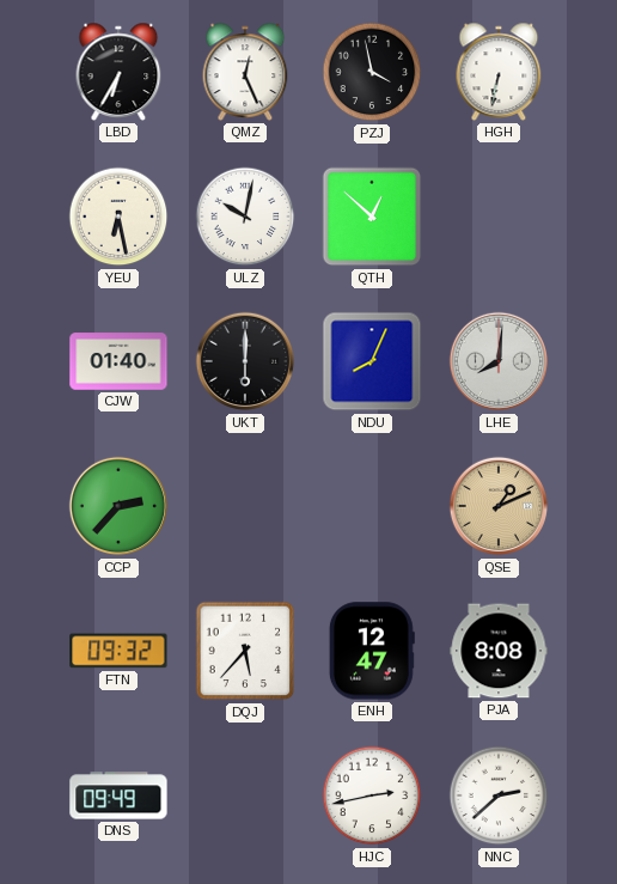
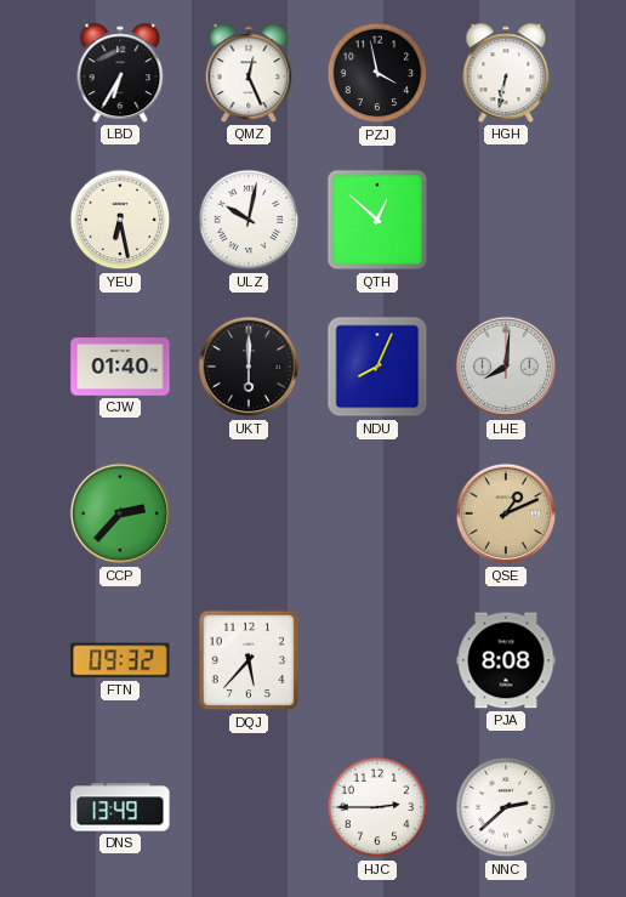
ENH: 12:47 -> none
DNS: 09:49 -> 13:49
HJC: 2:43 -> 2:45
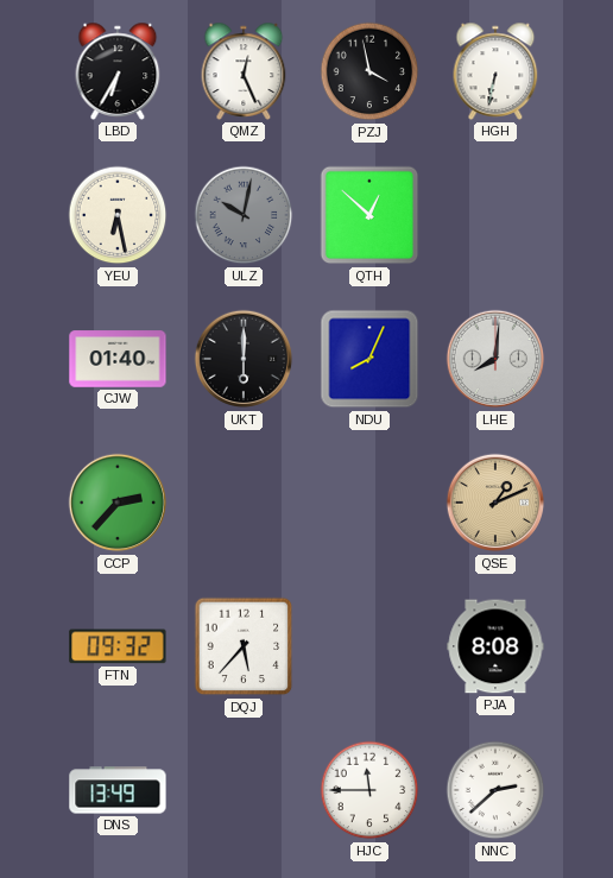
ULZ dial: white -> grey
HJC: 2:45 -> 11:45
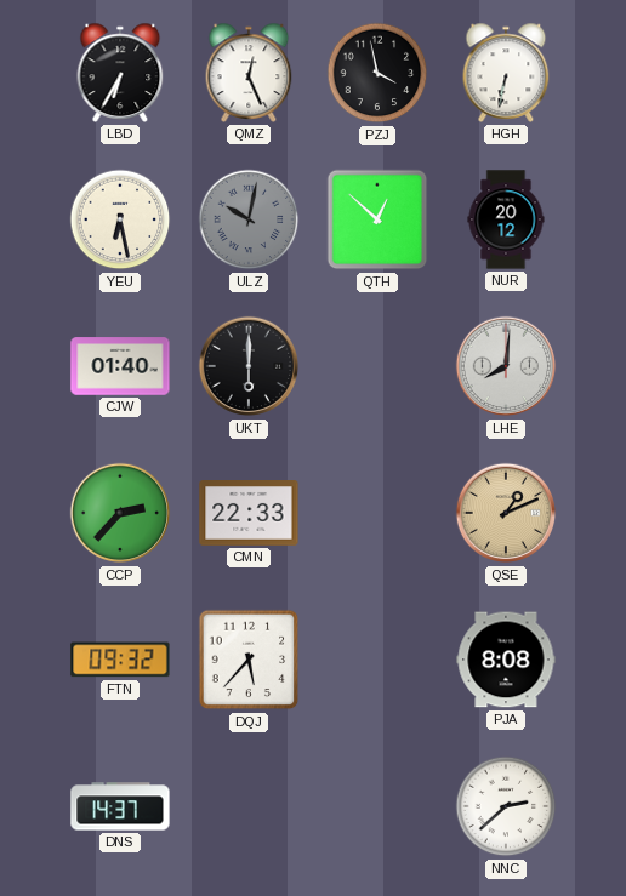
NUR: none -> 20:12
NDU: 8:04 -> none
CMN: none -> 22:33
DNS: 13:49 -> 14:37
HJC: 11:45 -> none
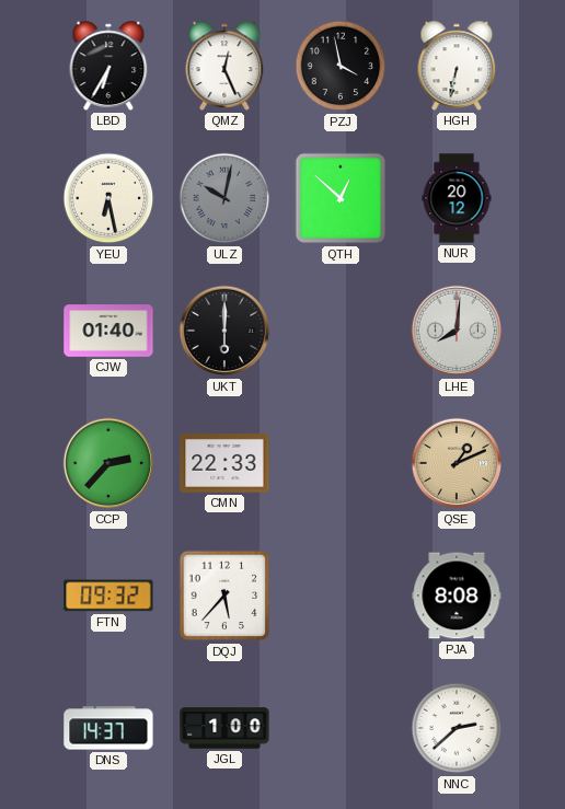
JGL: none -> 1:00
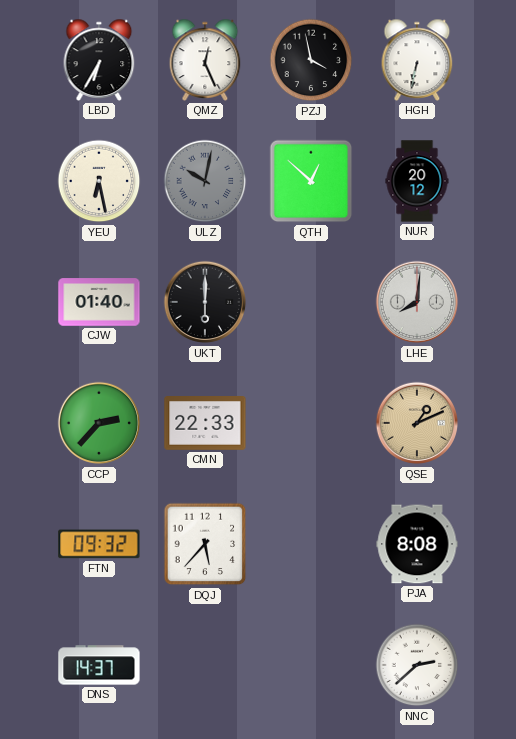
JGL: 1:00 -> none
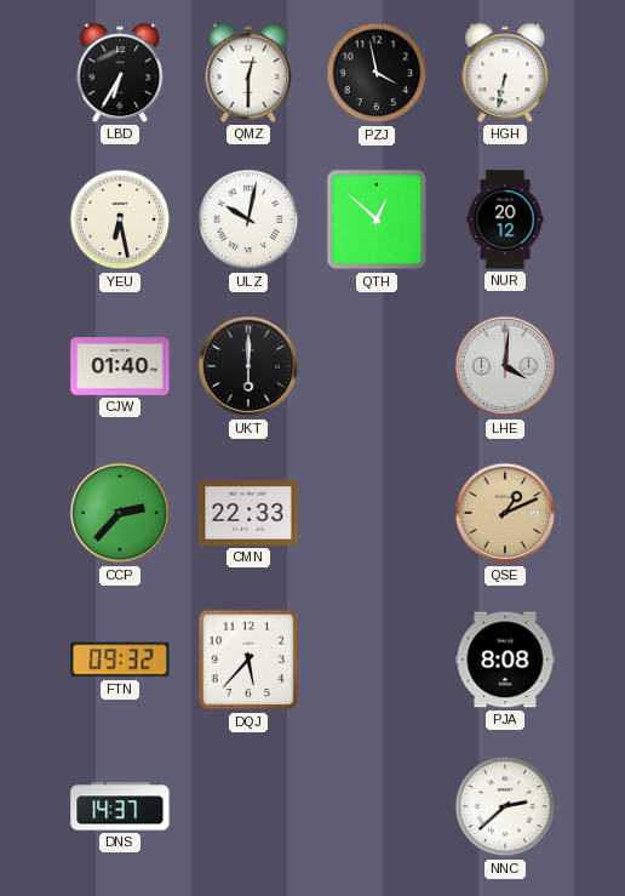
QMZ: 12:26 -> 12:30
ULZ dial: grey -> white
LHE: 8:01 -> 4:01
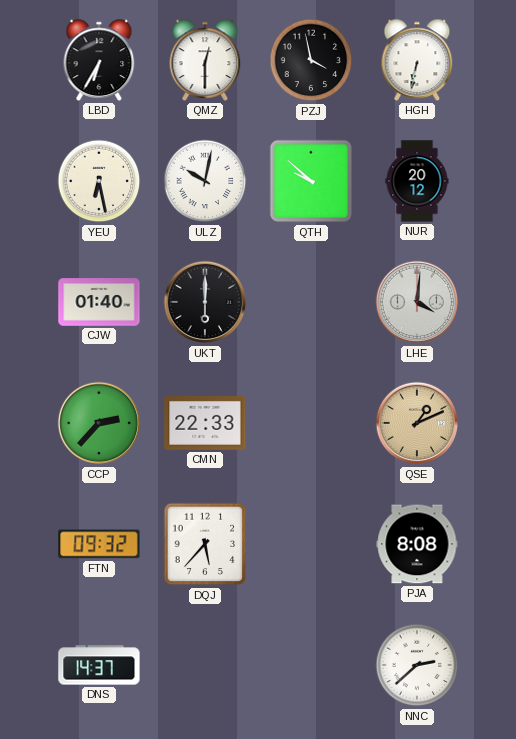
QTH: 12:52 -> 9:52
